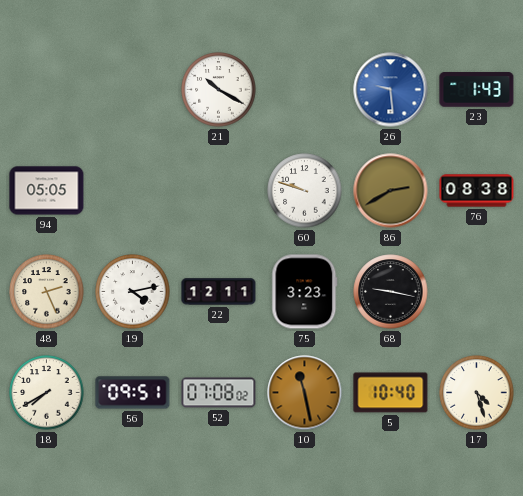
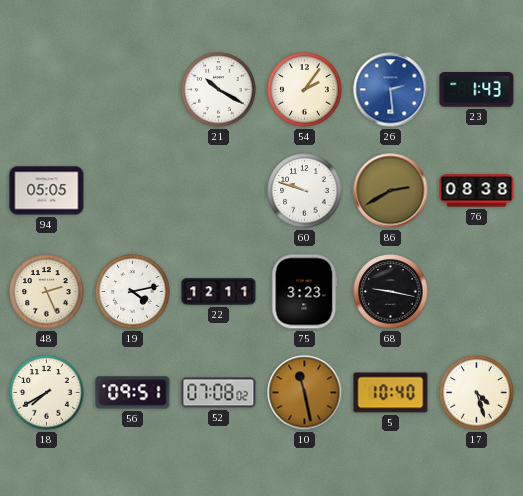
54: none -> 2:06
26: 9:29 -> 2:29
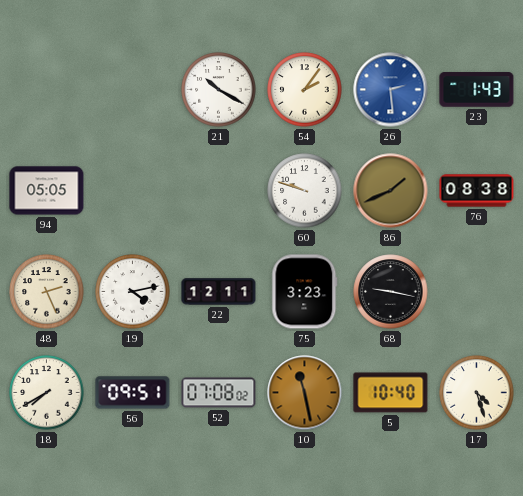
86: 2:40 -> 1:41
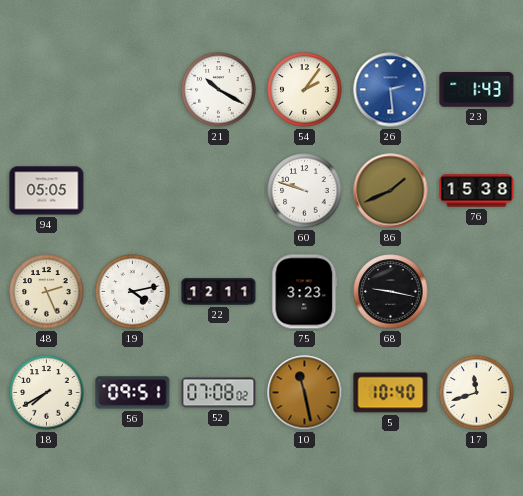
76: 08:38 -> 15:38
17: 4:27 -> 11:42
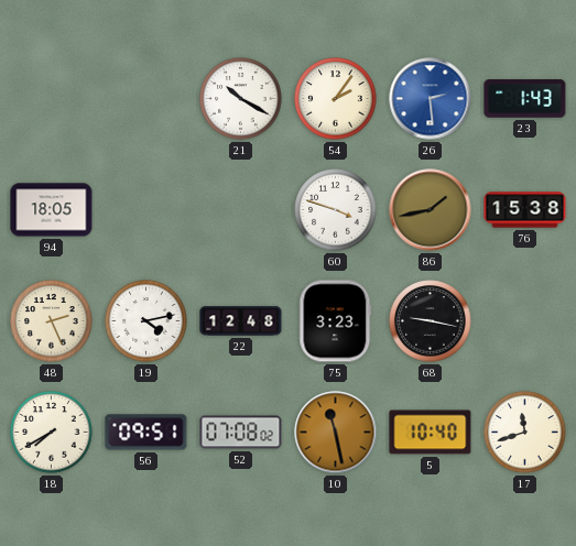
94: 05:05 -> 18:05
60: 9:48 -> 3:48
86: 1:41 -> 1:43
22: 12:11 -> 12:48
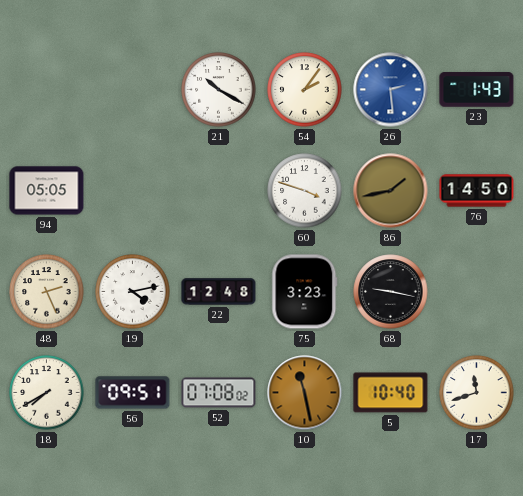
94: 18:05 -> 05:05
76: 15:38 -> 14:50
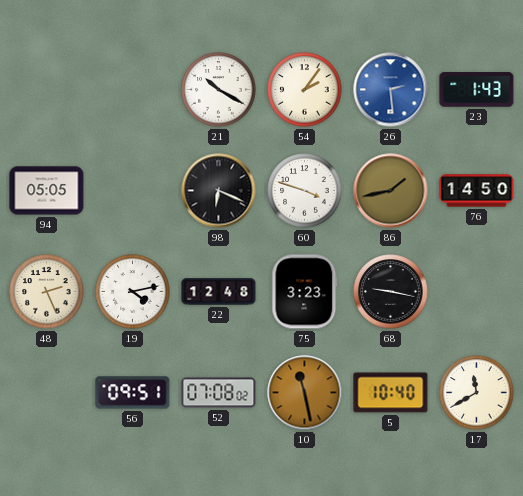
98: none -> 6:19
18: 7:40 -> none
17: 11:42 -> 11:40
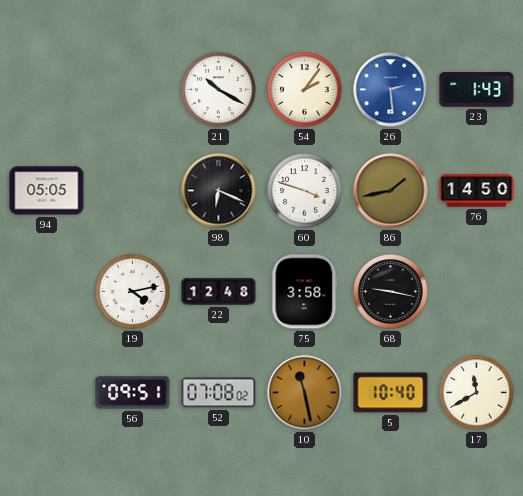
48: 2:26 -> none
75: 3:23 -> 3:58
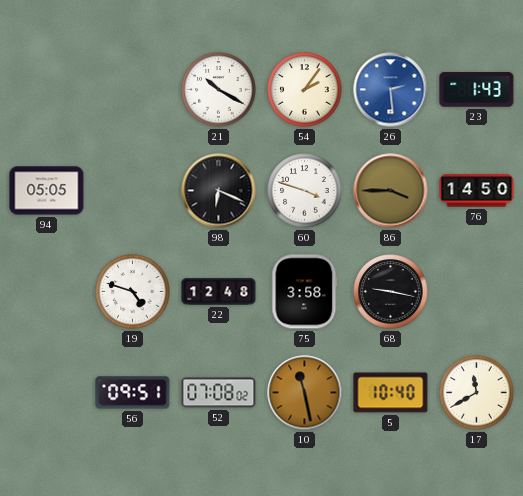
86: 1:43 -> 3:45
19: 4:13 -> 4:48
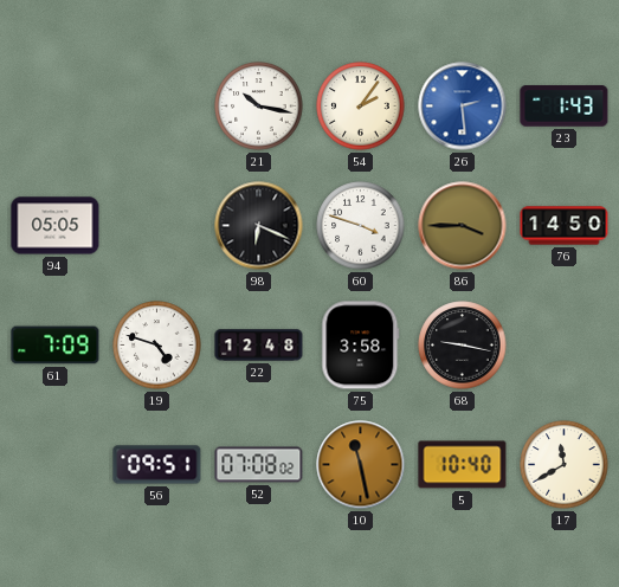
21: 10:20 -> 10:17
61: none -> 7:09
